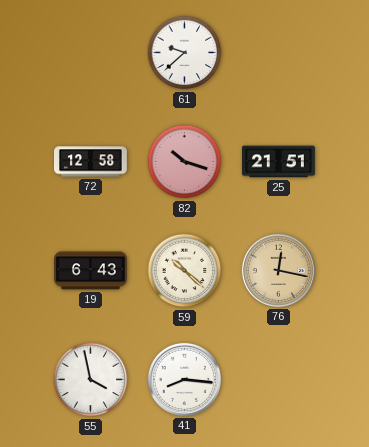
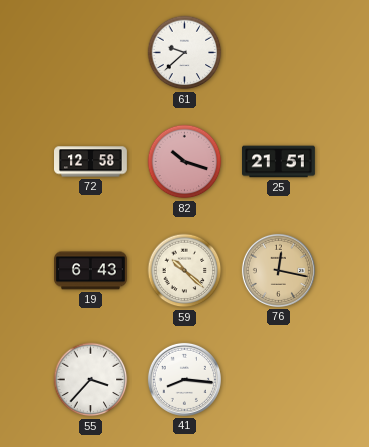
55: 3:58 -> 3:37
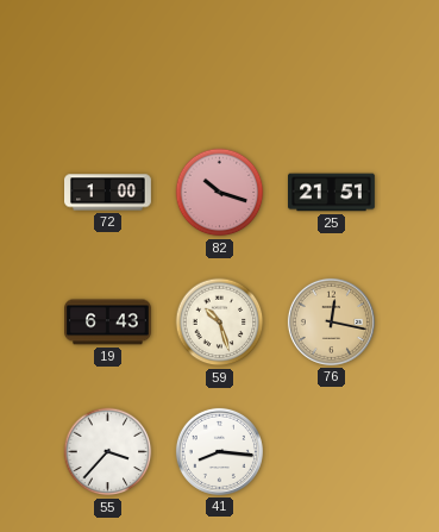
61: 9:38 -> none
72: 12:58 -> 1:00
59: 10:22 -> 10:27
